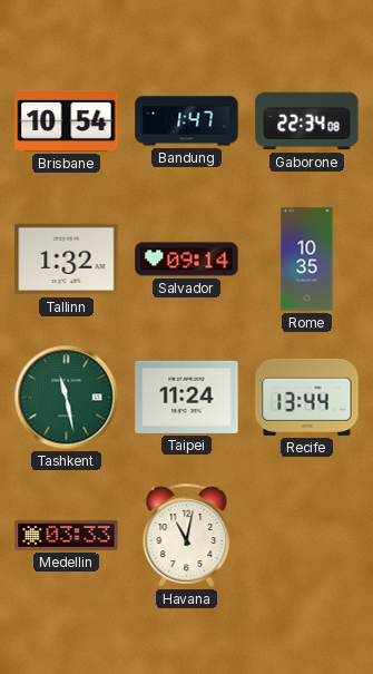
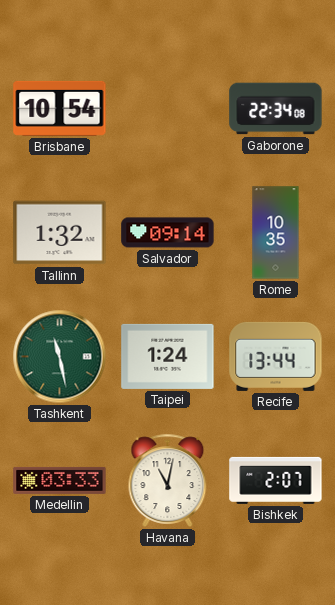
Bandung: 1:47 -> none
Taipei: 11:24 -> 1:24
Bishkek: none -> 2:07
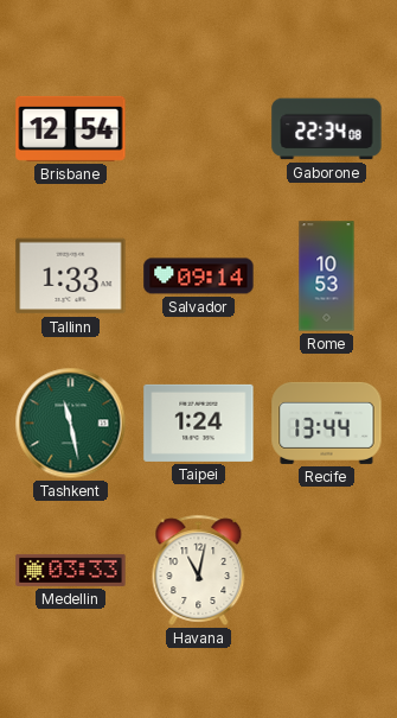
Brisbane: 10:54 -> 12:54
Tallinn: 1:32 -> 1:33
Rome: 10:35 -> 10:53
Bishkek: 2:07 -> none
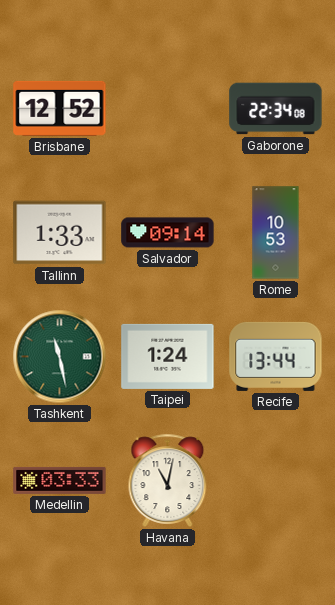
Brisbane: 12:54 -> 12:52
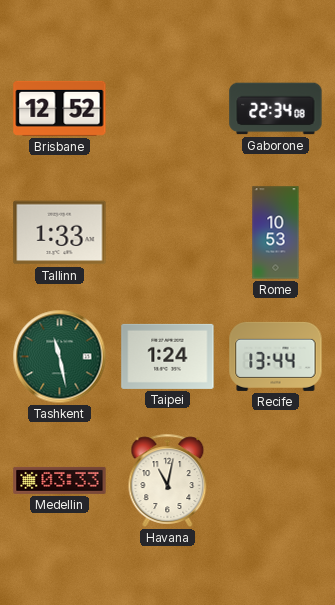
Salvador: 09:14 -> none
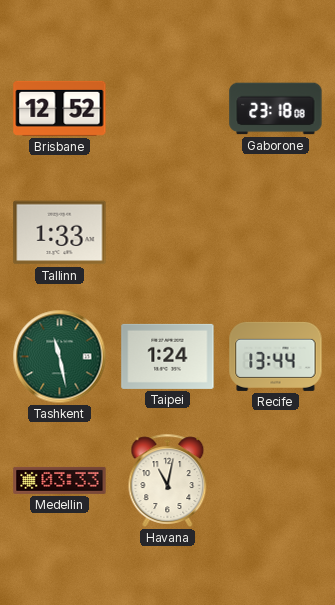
Gaborone: 22:34 -> 23:18
Rome: 10:53 -> none
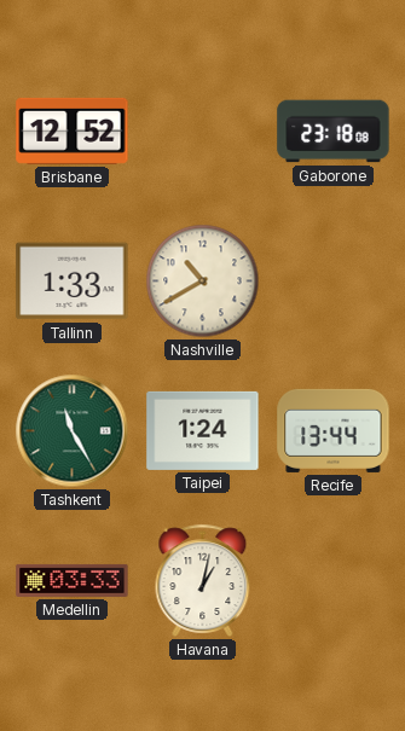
Nashville: none -> 10:40
Tashkent: 11:28 -> 11:25
Havana: 11:02 -> 1:02
